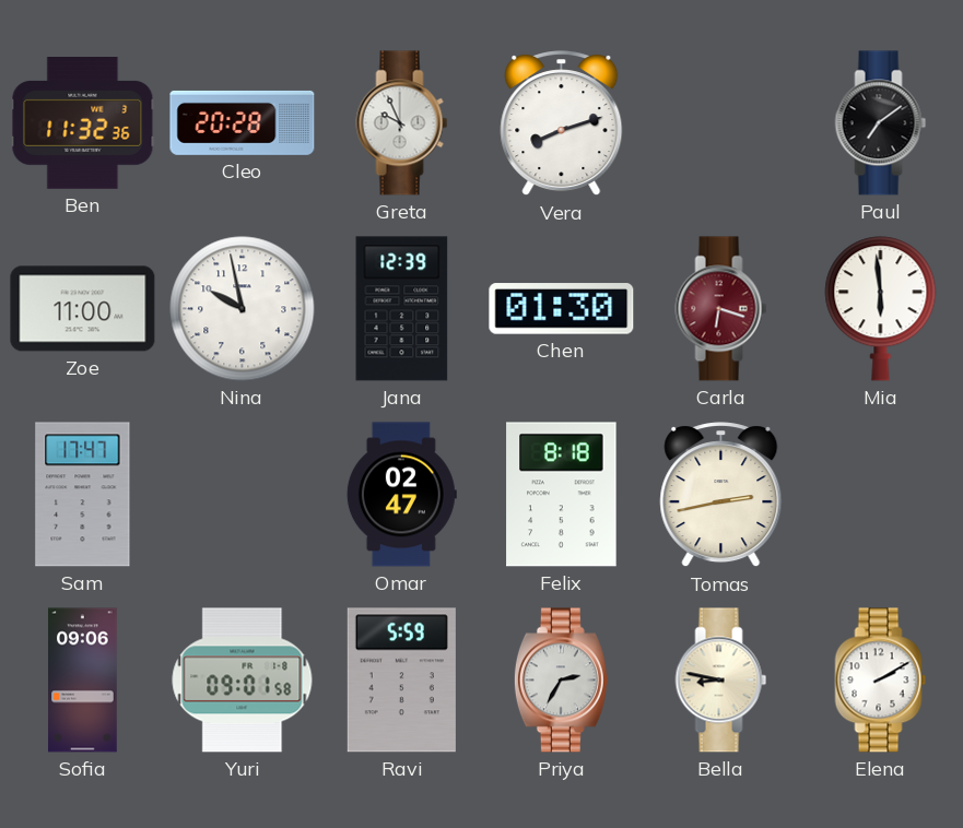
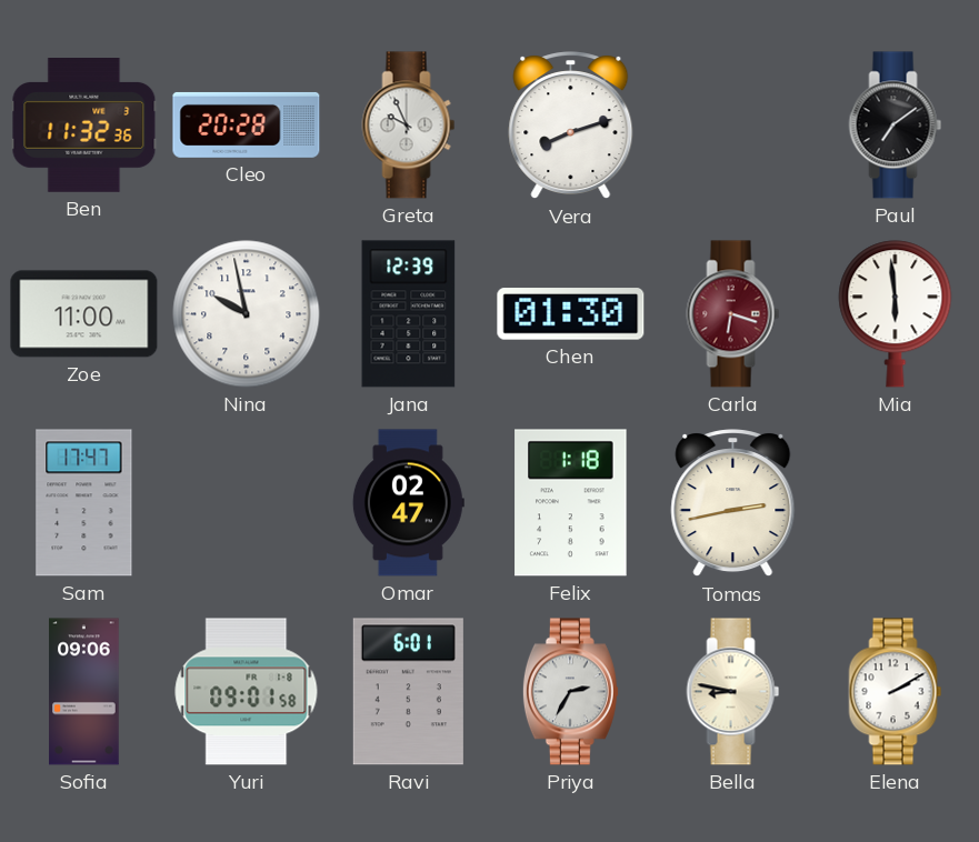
Felix: 8:18 -> 1:18
Ravi: 5:59 -> 6:01
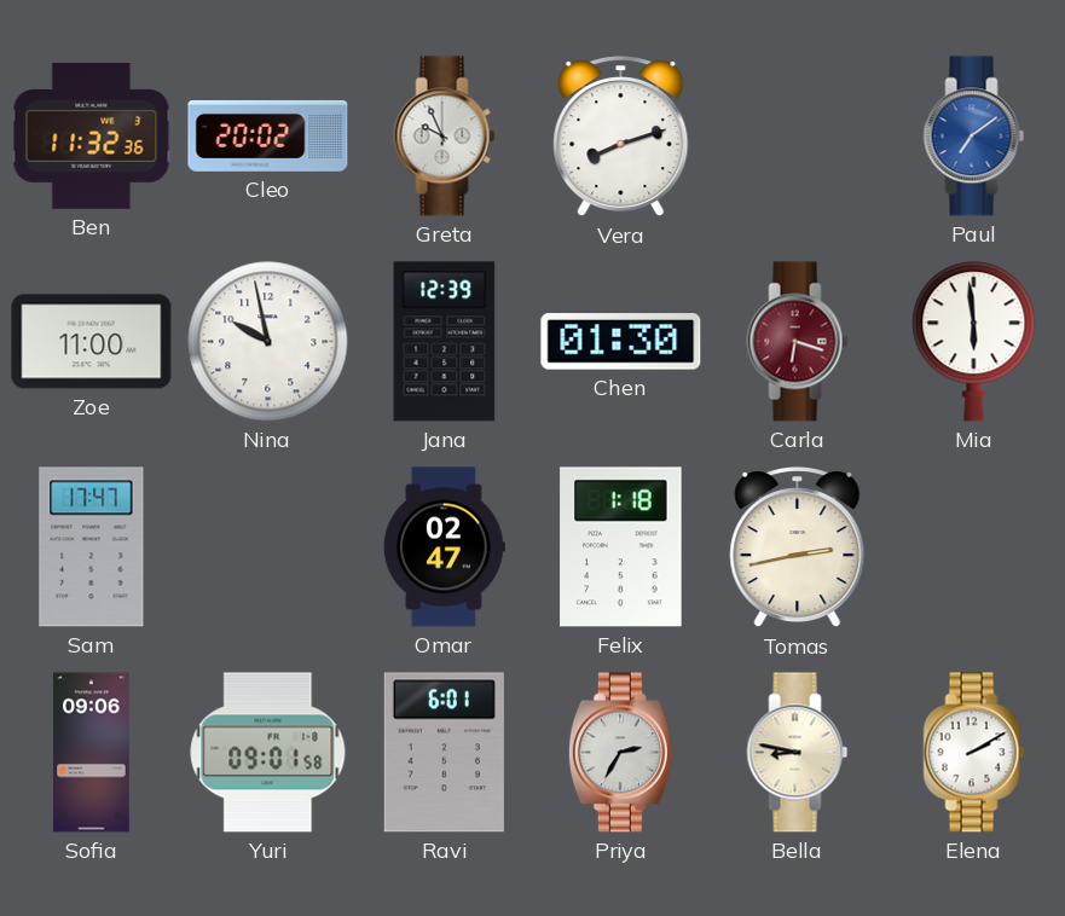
Cleo: 20:28 -> 20:02
Paul dial: black -> blue
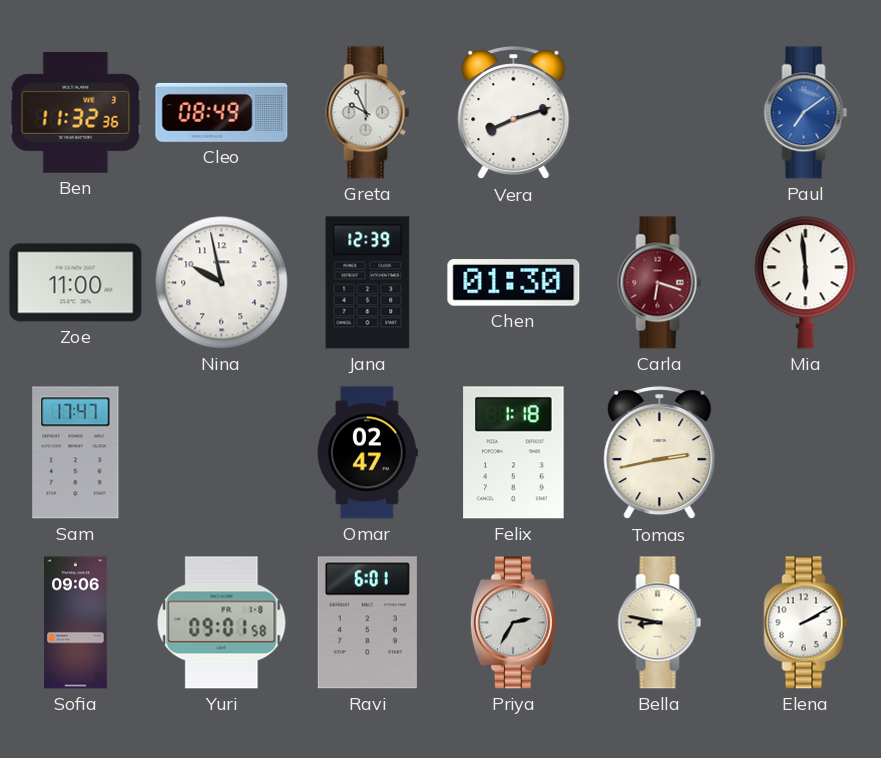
Cleo: 20:02 -> 08:49
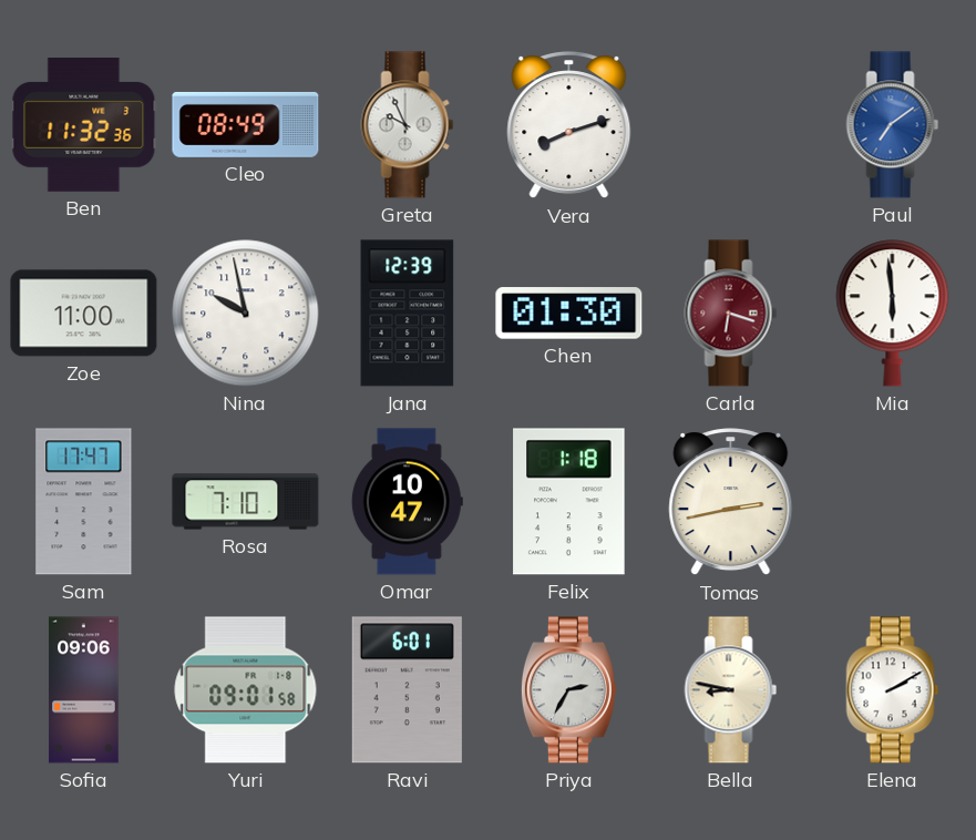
Rosa: none -> 7:10
Omar: 02:47 -> 10:47
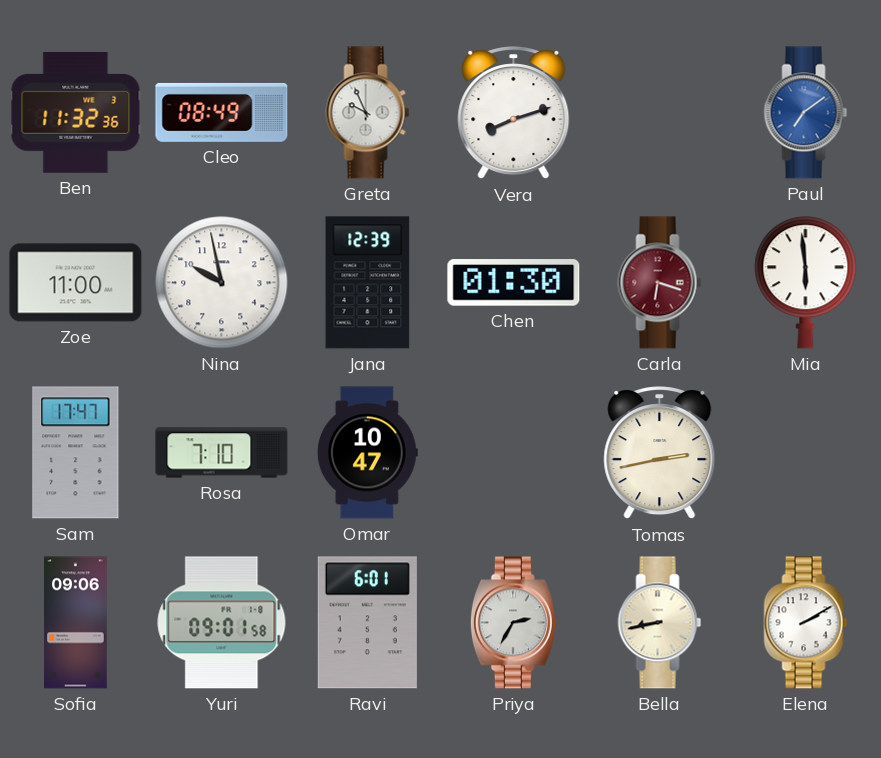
Felix: 1:18 -> none
Bella: 8:47 -> 8:43
